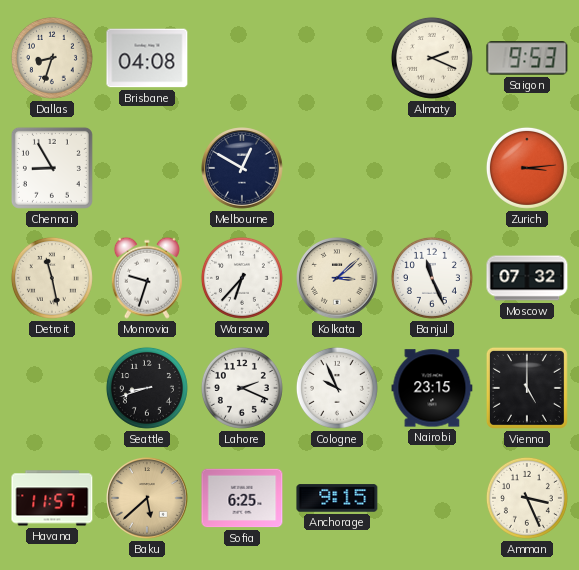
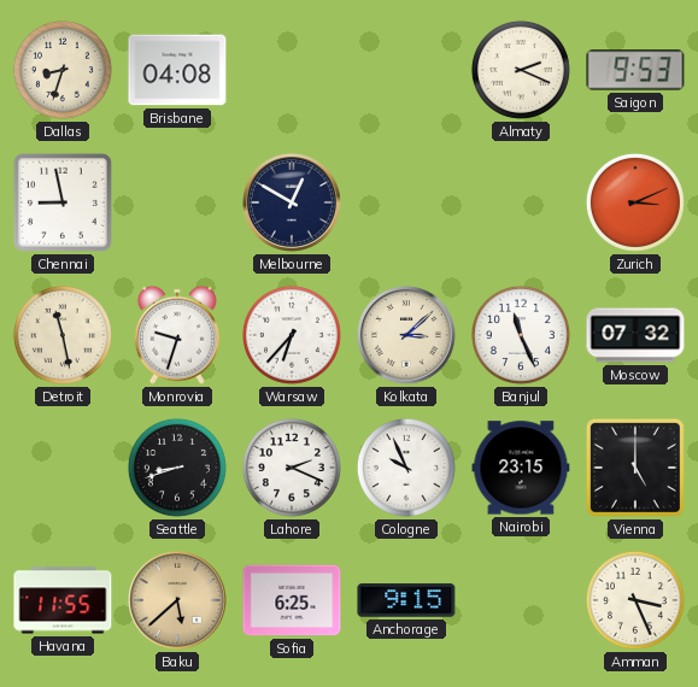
Chennai: 8:55 -> 8:58
Zurich: 3:14 -> 3:11
Havana: 11:57 -> 11:55
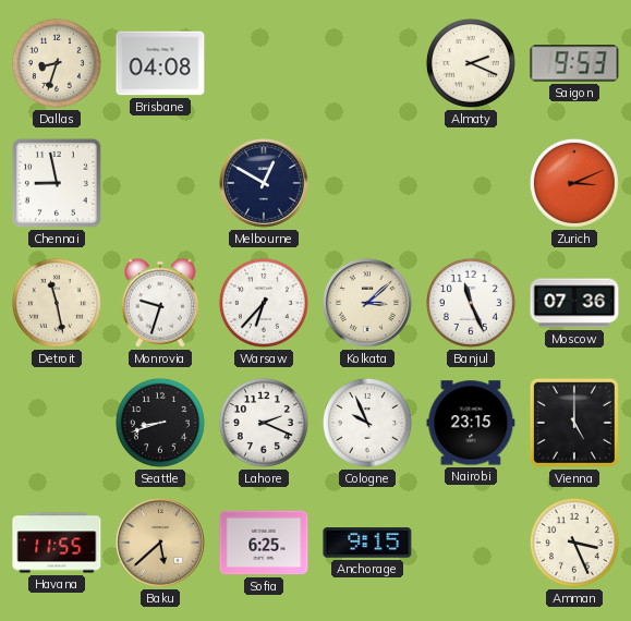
Moscow: 07:32 -> 07:36
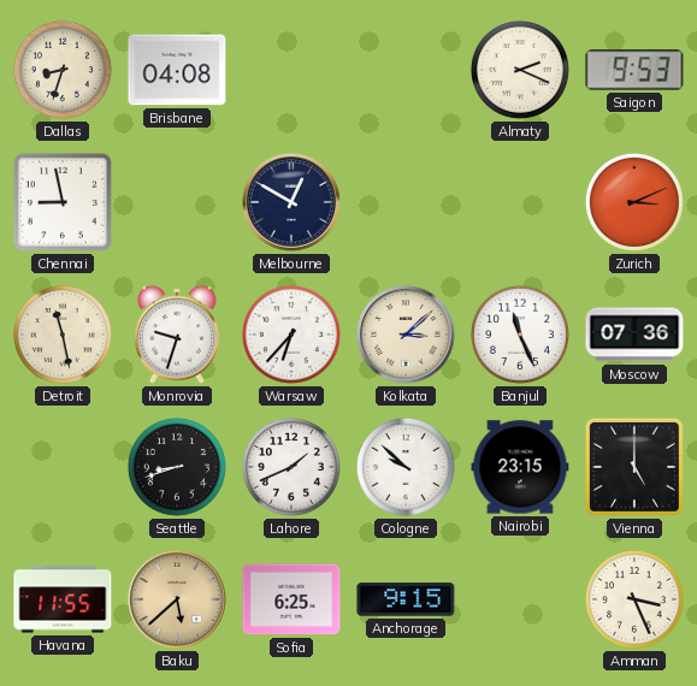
Lahore: 2:19 -> 1:41
Cologne: 9:56 -> 9:52
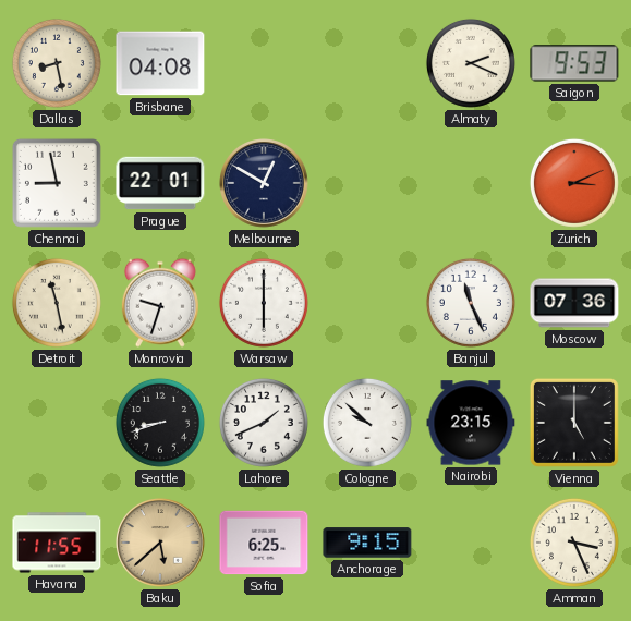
Dallas: 8:33 -> 8:28
Prague: none -> 22:01
Warsaw: 6:37 -> 6:00
Kolkata: 3:08 -> none
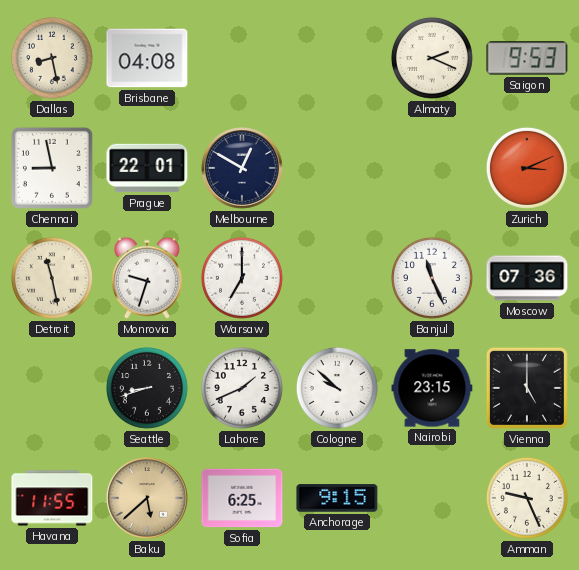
Warsaw: 6:00 -> 7:00
Amman: 3:26 -> 9:26
